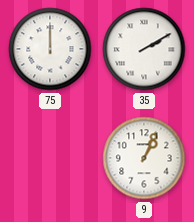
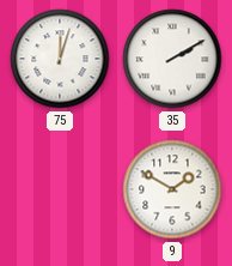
75: 12:00 -> 12:03
9: 1:04 -> 1:50
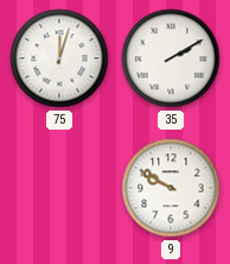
9: 1:50 -> 9:50
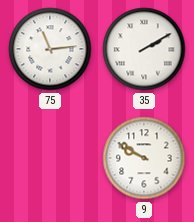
75: 12:03 -> 11:14
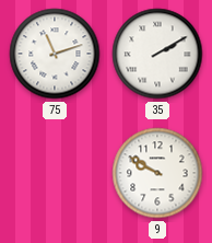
75: 11:14 -> 11:12
